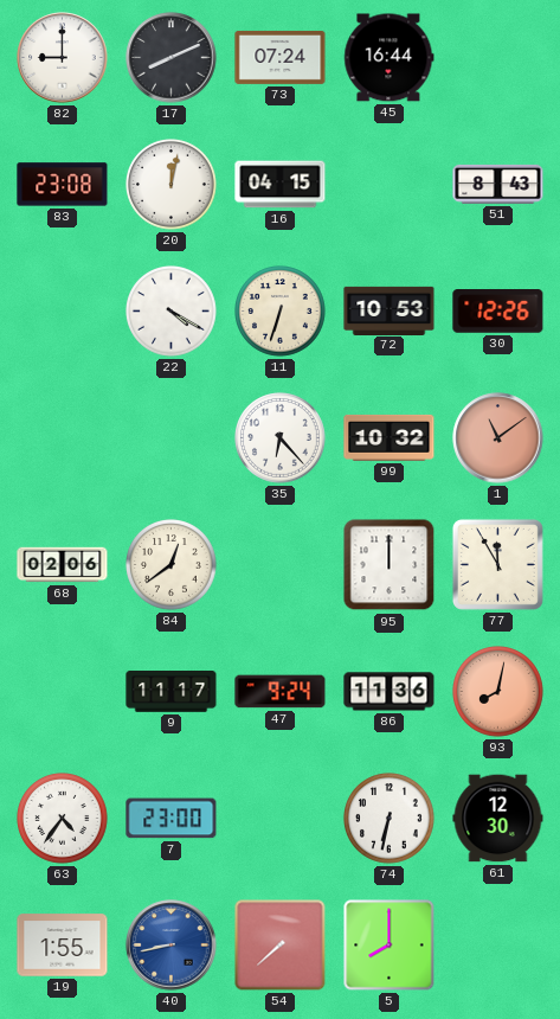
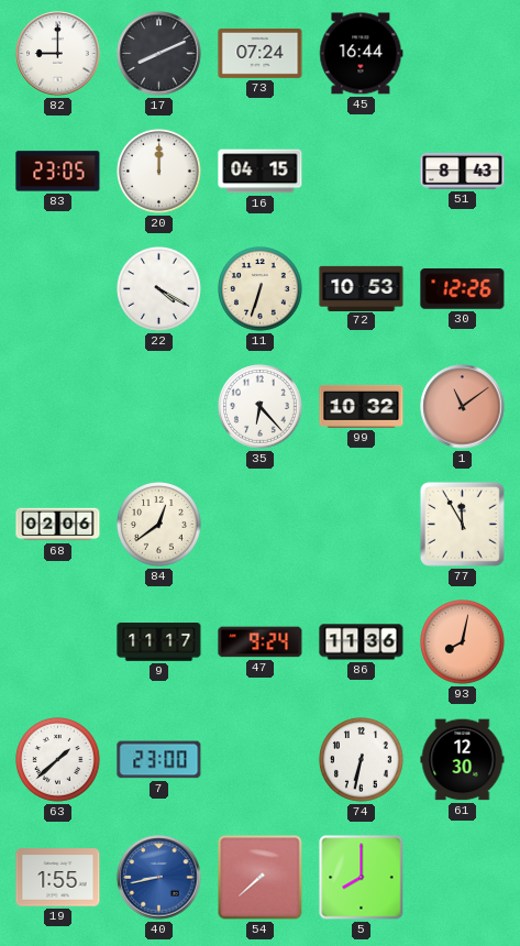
83: 23:08 -> 23:05
20: 12:02 -> 12:00
95: 12:00 -> none
63: 4:36 -> 1:38
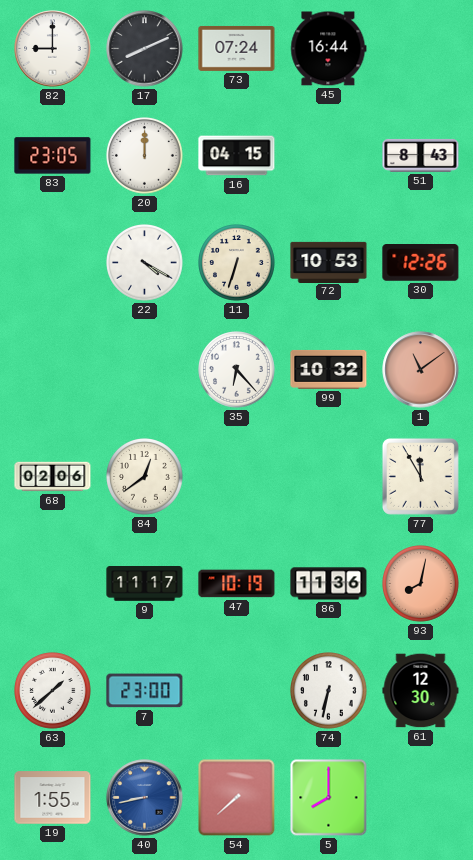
47: 9:24 -> 10:19
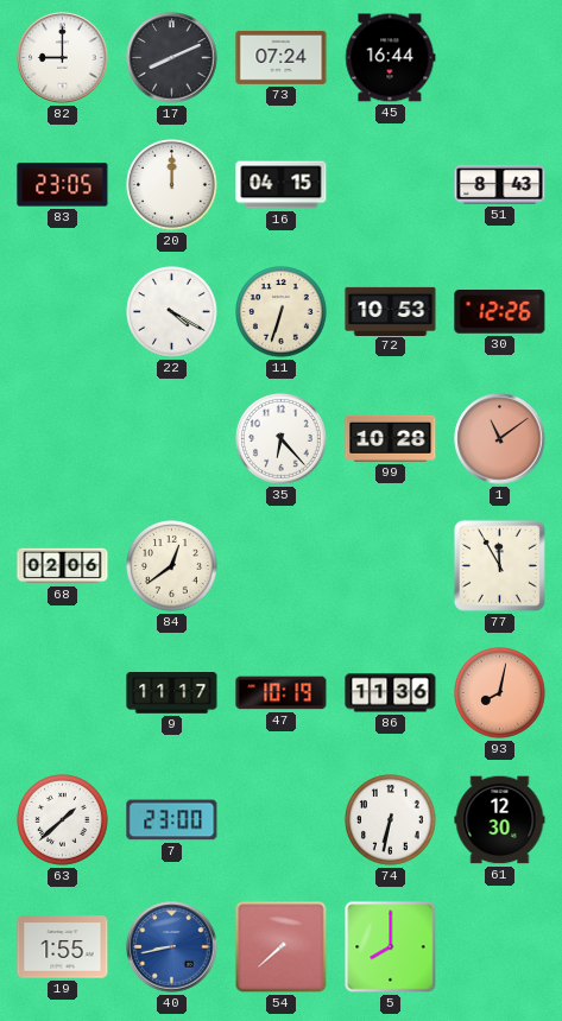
99: 10:32 -> 10:28
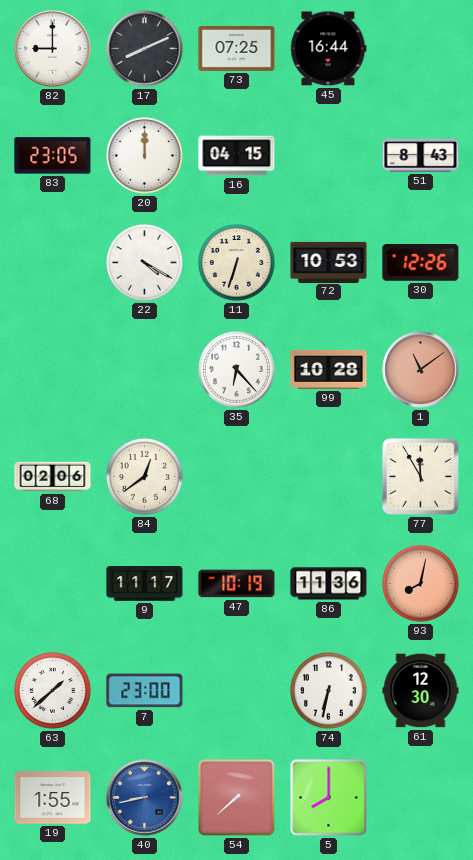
73: 07:24 -> 07:25
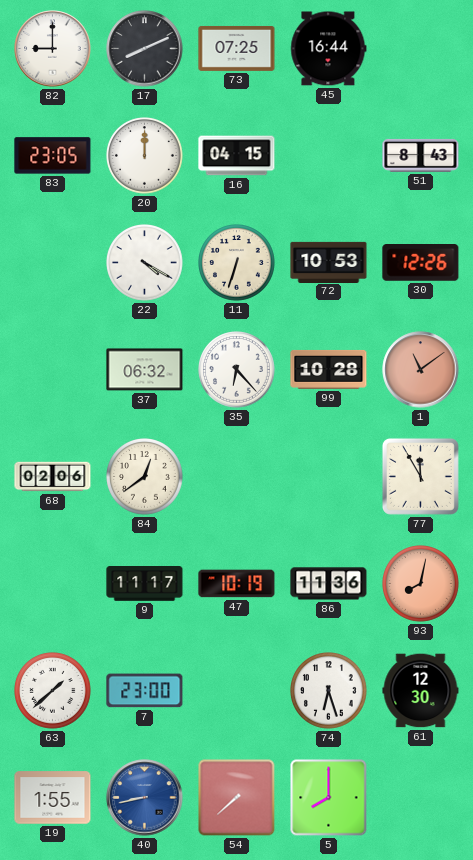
37: none -> 06:32
74: 6:32 -> 6:27
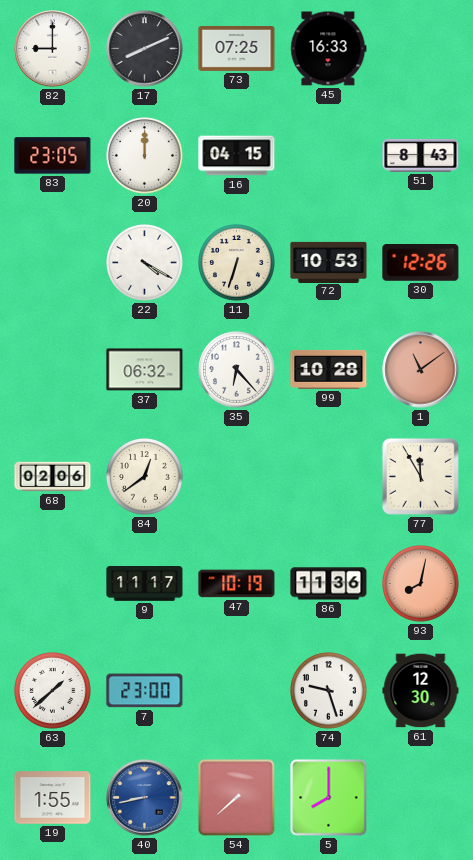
45: 16:44 -> 16:33
74: 6:27 -> 9:27
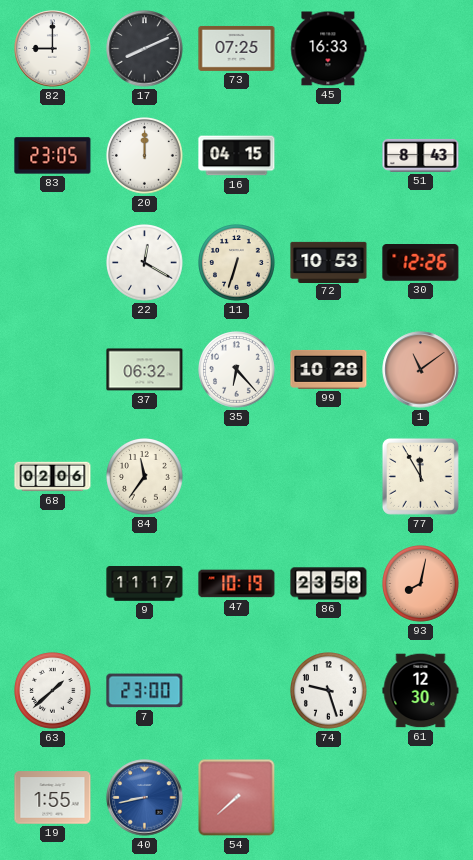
22: 4:20 -> 12:20
84: 12:39 -> 11:36
86: 11:36 -> 23:58
5: 8:00 -> none
